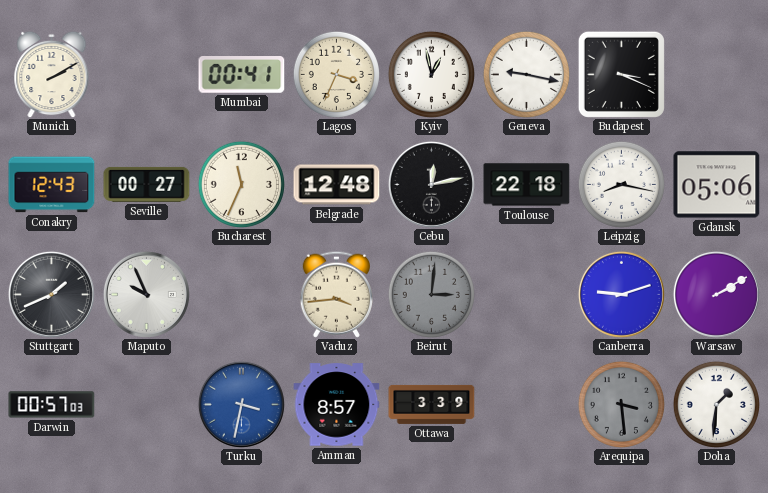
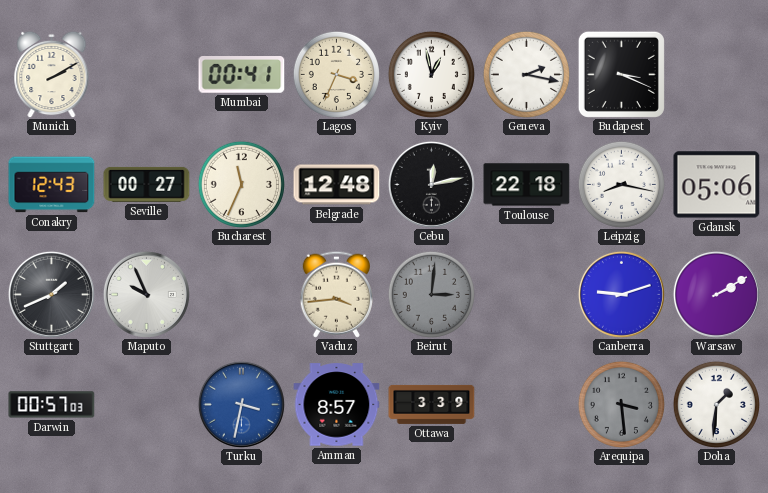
Geneva: 9:17 -> 2:17
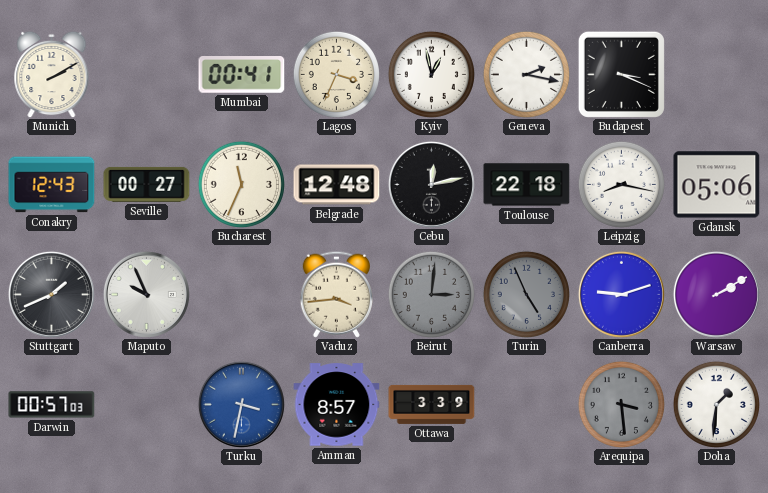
Turin: none -> 4:56
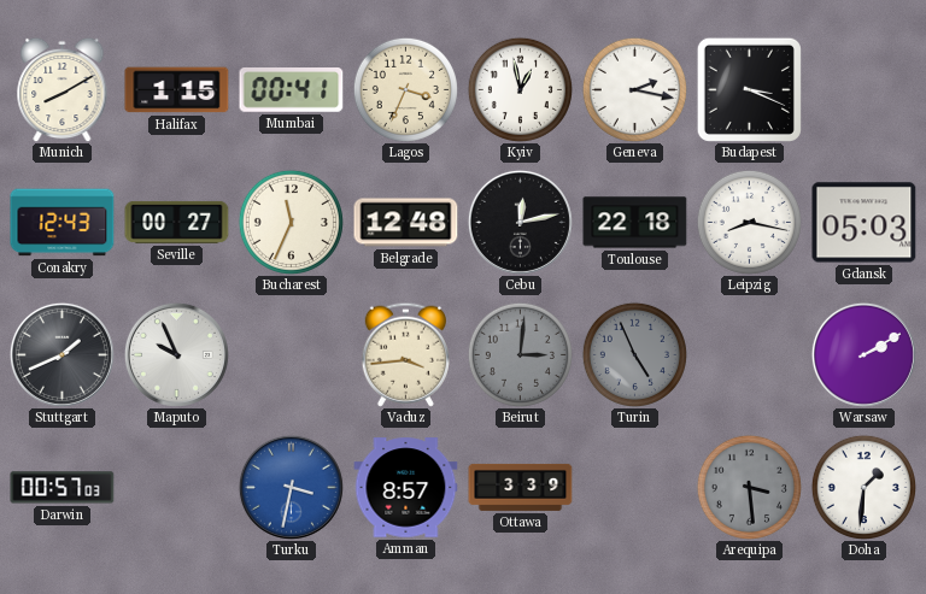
Munich: 2:10 -> 8:10
Halifax: none -> 1:15
Gdansk: 05:06 -> 05:03
Canberra: 9:12 -> none
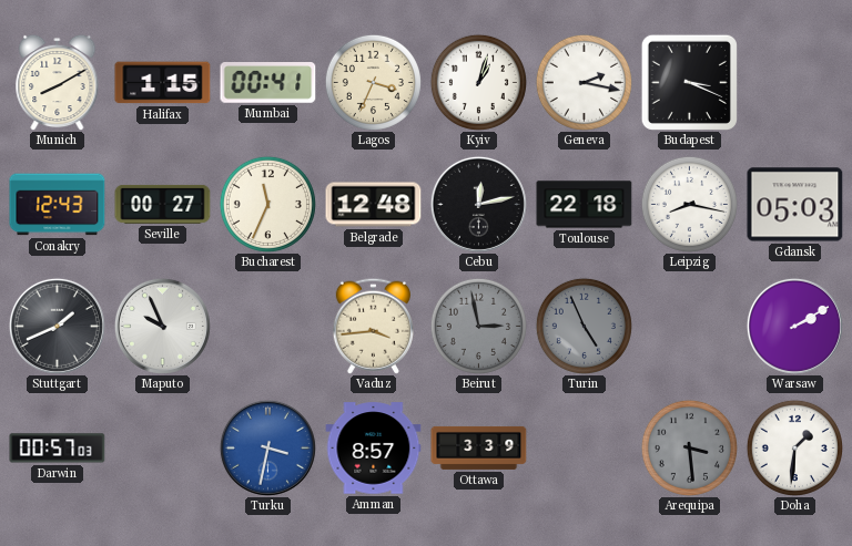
Kyiv: 12:58 -> 1:03
Beirut: 3:01 -> 2:58
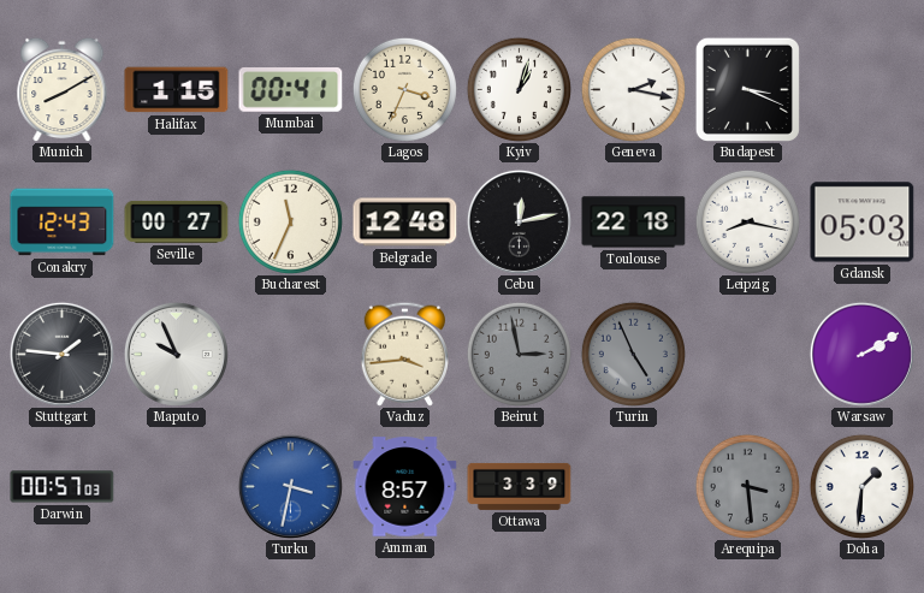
Stuttgart: 1:41 -> 1:46
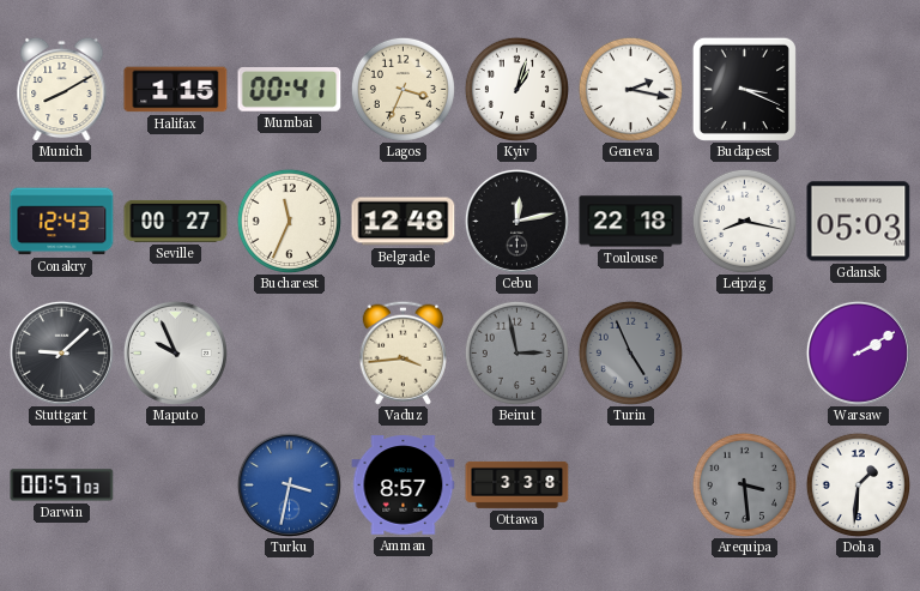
Stuttgart: 1:46 -> 9:08
Ottawa: 3:39 -> 3:38
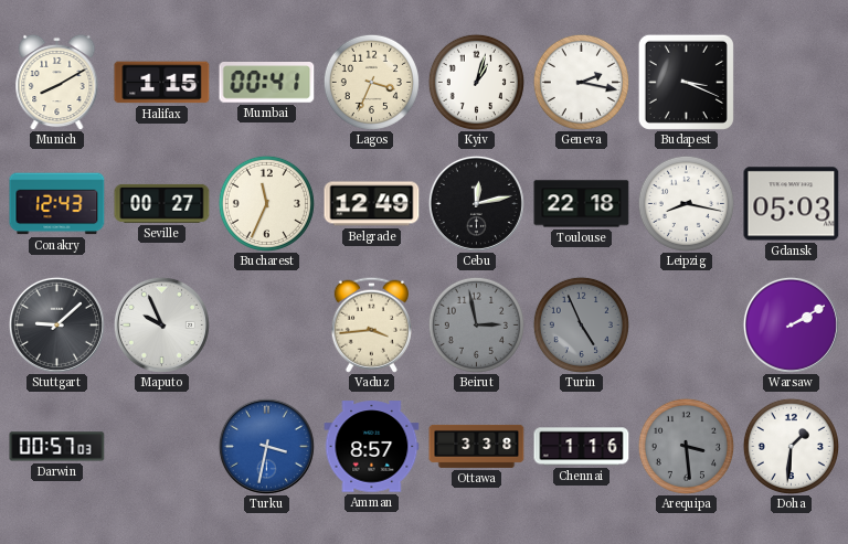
Belgrade: 12:48 -> 12:49
Chennai: none -> 1:16
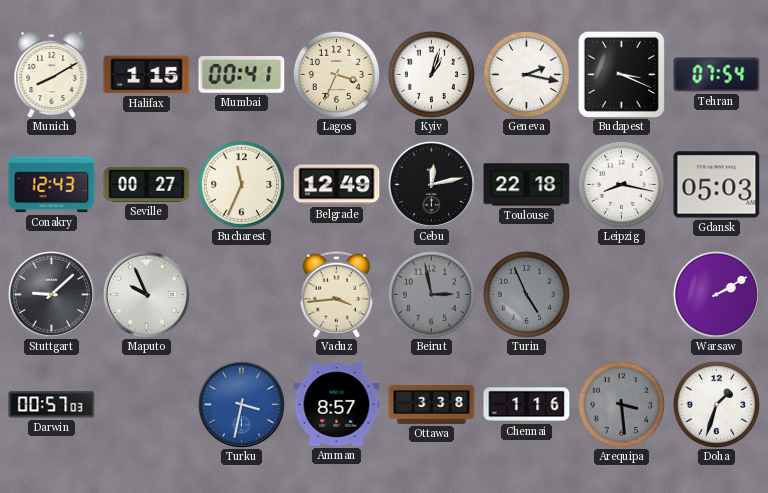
Tehran: none -> 07:54
Doha: 1:31 -> 1:33
